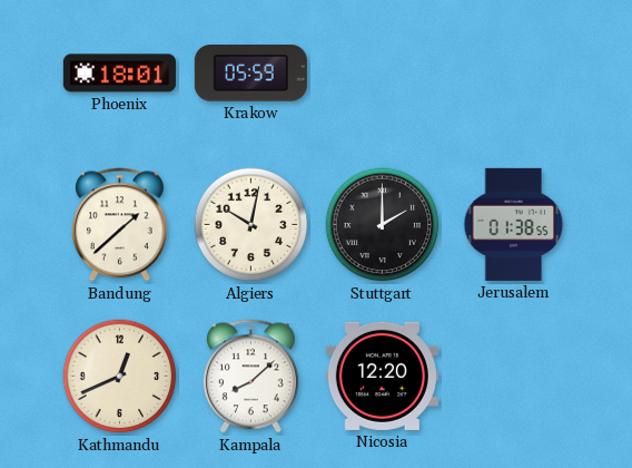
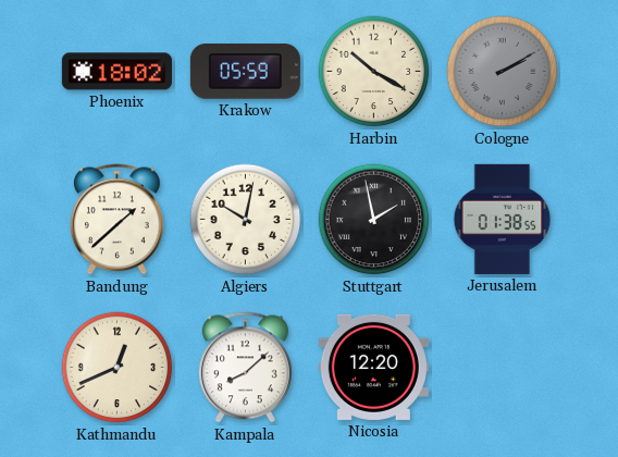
Phoenix: 18:01 -> 18:02
Harbin: none -> 10:20
Cologne: none -> 2:10
Stuttgart: 2:00 -> 1:58
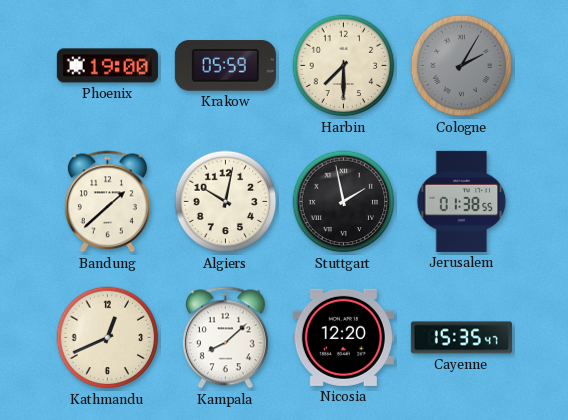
Phoenix: 18:02 -> 19:00
Harbin: 10:20 -> 7:30
Cologne: 2:10 -> 2:05
Cayenne: none -> 15:35
